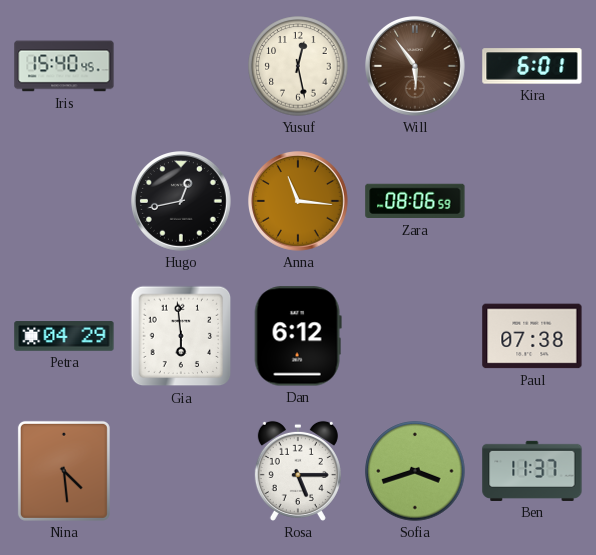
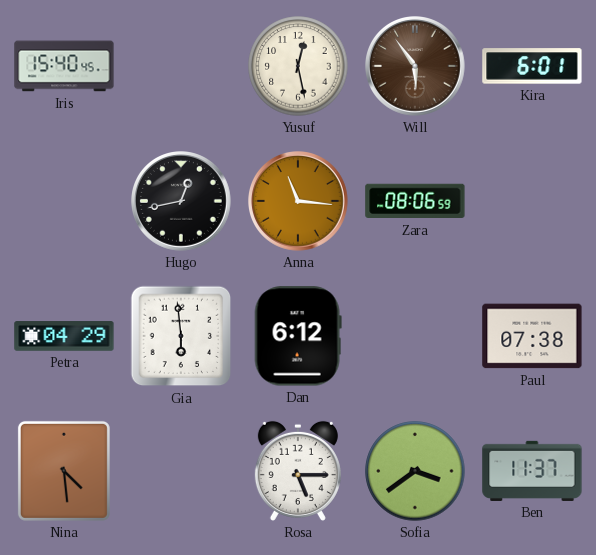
Sofia: 3:42 -> 3:39
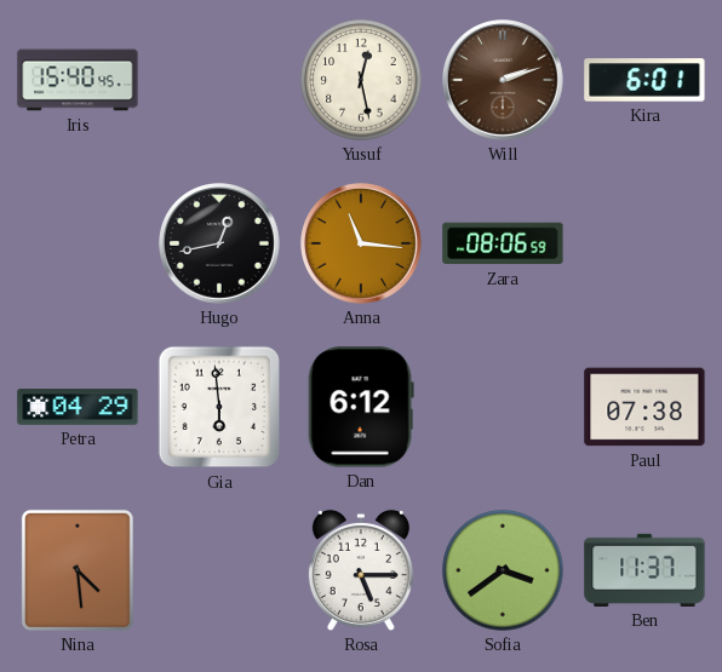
Will: 5:54 -> 2:12
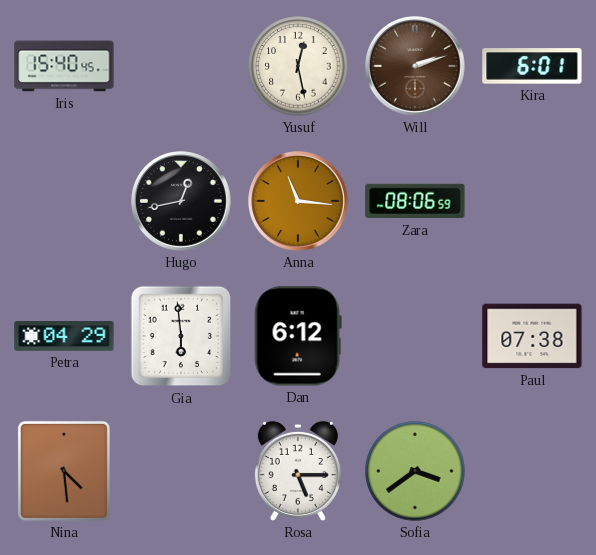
Ben: 11:37 -> none
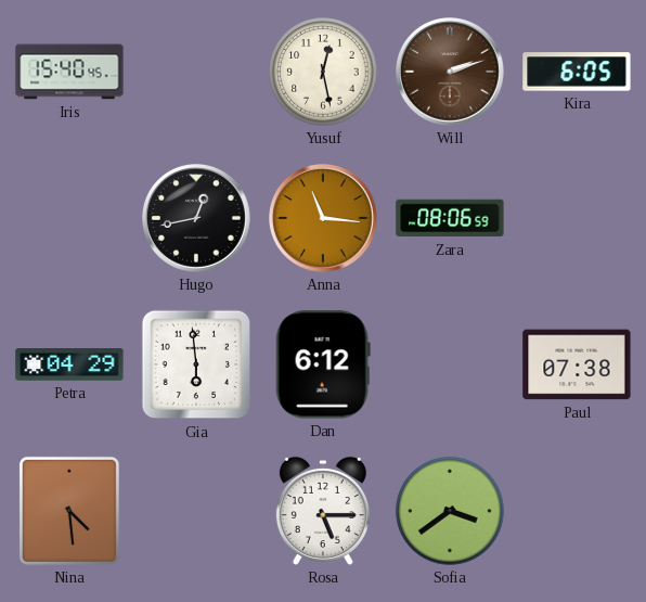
Kira: 6:01 -> 6:05
